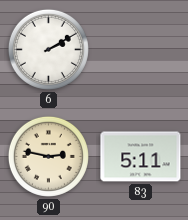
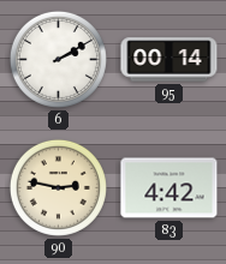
95: none -> 00:14
83: 5:11 -> 4:42
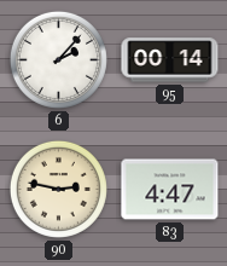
6: 2:10 -> 2:07
83: 4:42 -> 4:47
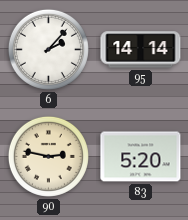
95: 00:14 -> 14:14
83: 4:47 -> 5:20
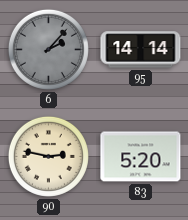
6 dial: white -> grey
